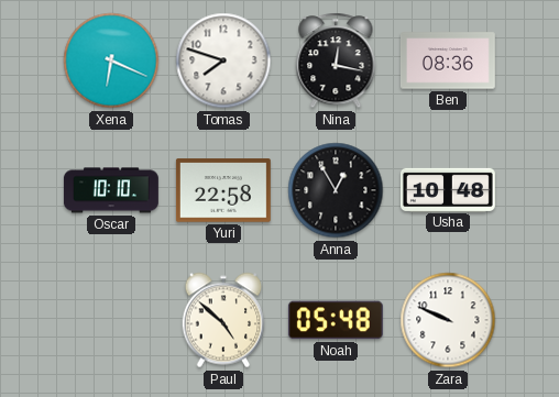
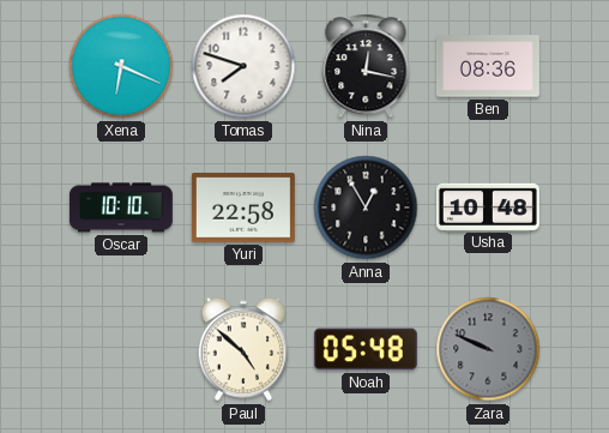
Zara dial: white -> grey
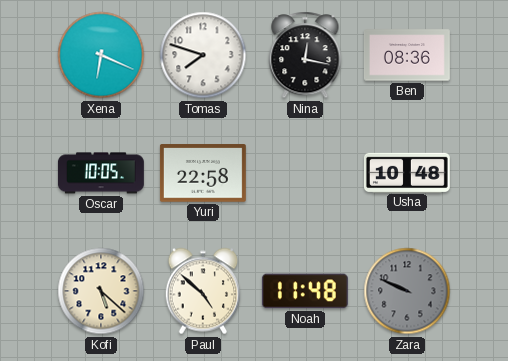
Oscar: 10:10 -> 10:05
Anna: 12:55 -> none
Kofi: none -> 5:22
Noah: 05:48 -> 11:48
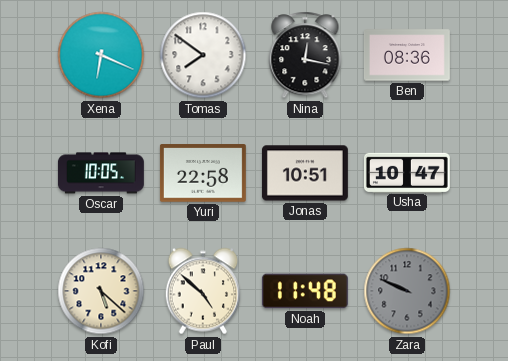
Tomas: 7:48 -> 7:51
Jonas: none -> 10:51
Usha: 10:48 -> 10:47
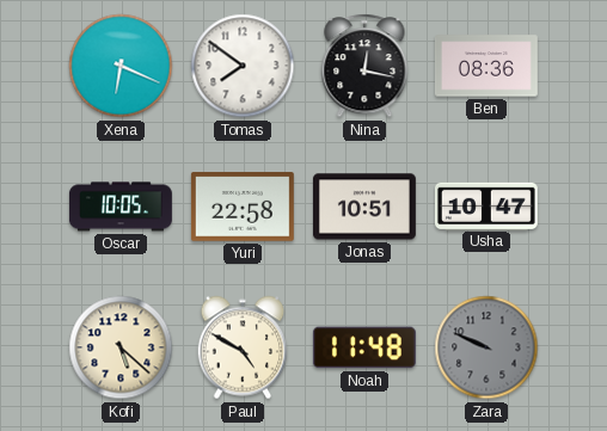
Paul: 4:52 -> 4:50
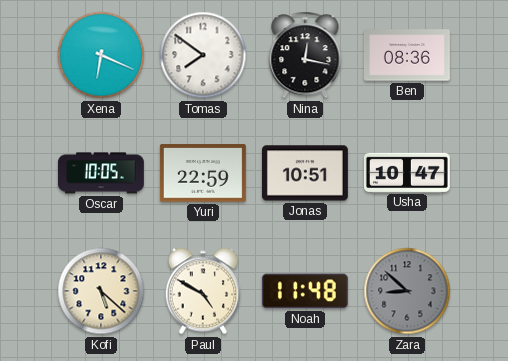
Yuri: 22:58 -> 22:59
Zara: 9:49 -> 8:52
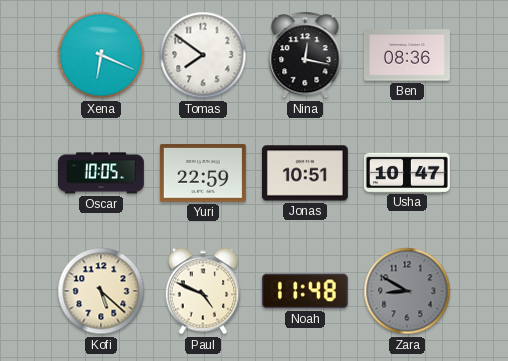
Paul: 4:50 -> 4:49
Zara: 8:52 -> 8:50
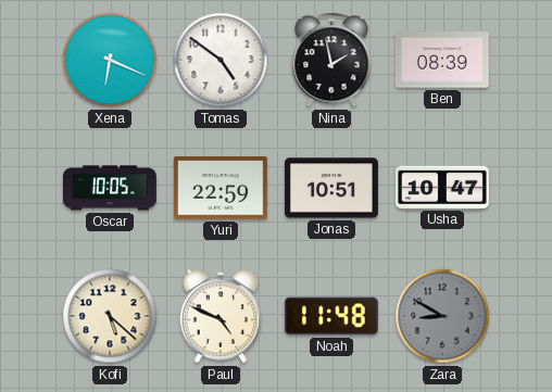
Tomas: 7:51 -> 4:51
Nina: 12:17 -> 1:58
Ben: 08:36 -> 08:39
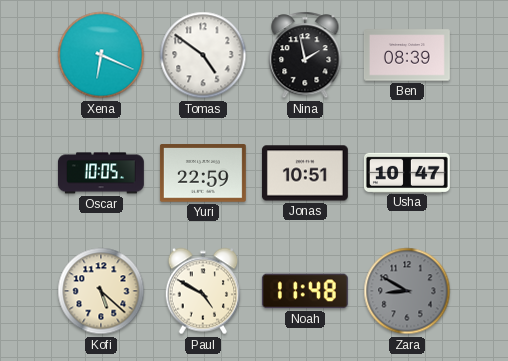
Paul: 4:49 -> 4:50
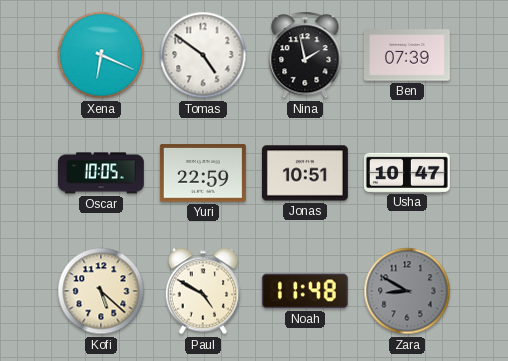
Ben: 08:39 -> 07:39
